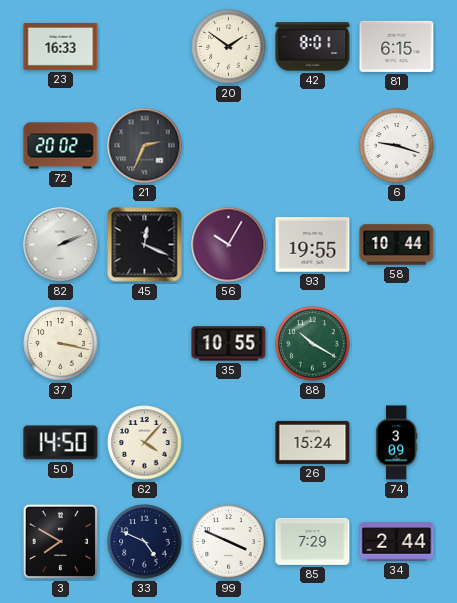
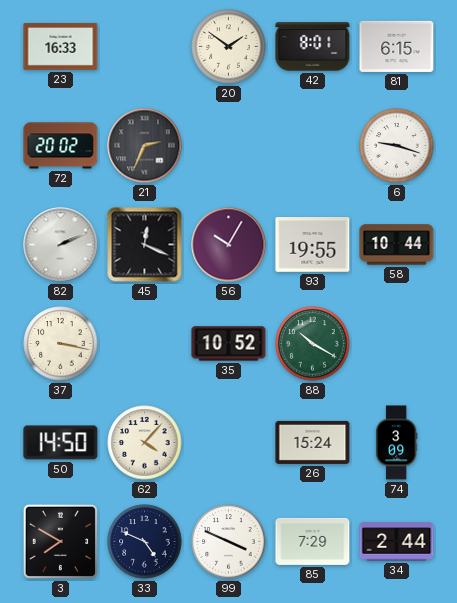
35: 10:55 -> 10:52
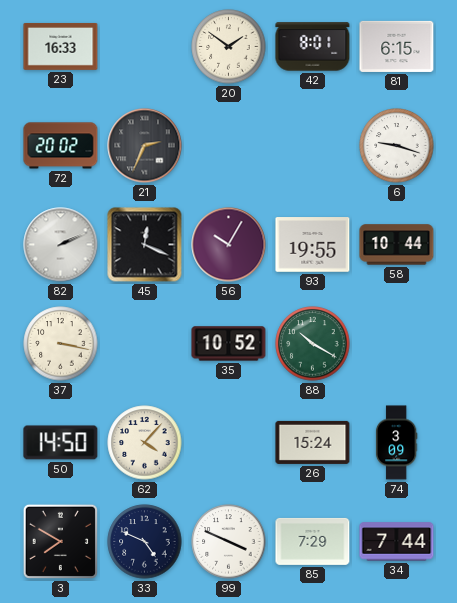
34: 2:44 -> 7:44
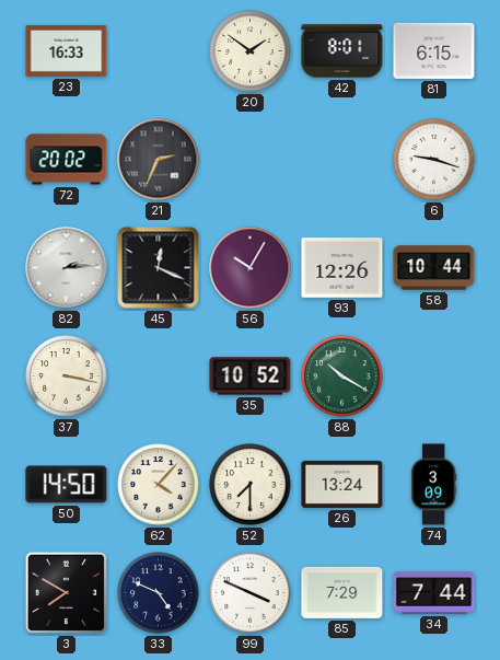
82: 2:11 -> 2:14
93: 19:55 -> 12:26
52: none -> 7:30
26: 15:24 -> 13:24
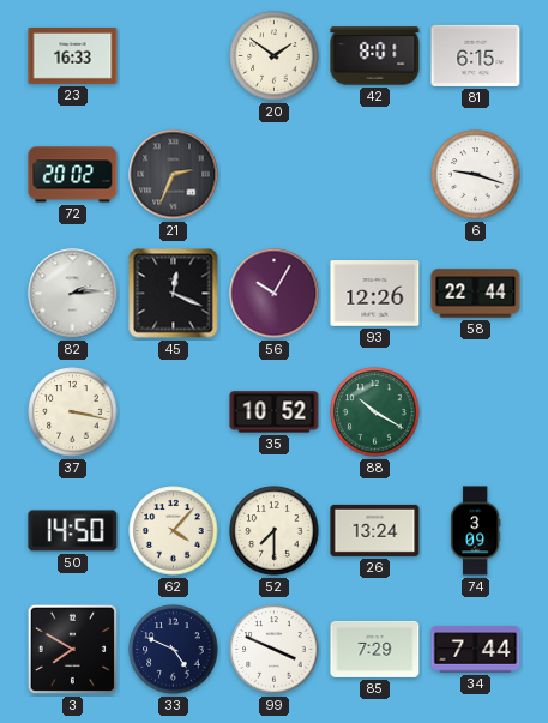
58: 10:44 -> 22:44
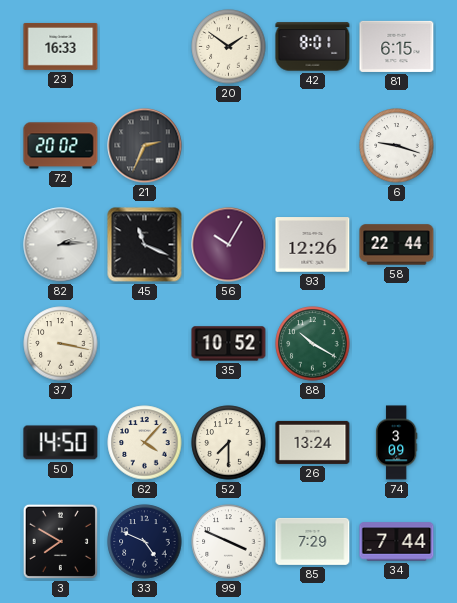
45: 12:19 -> 11:19
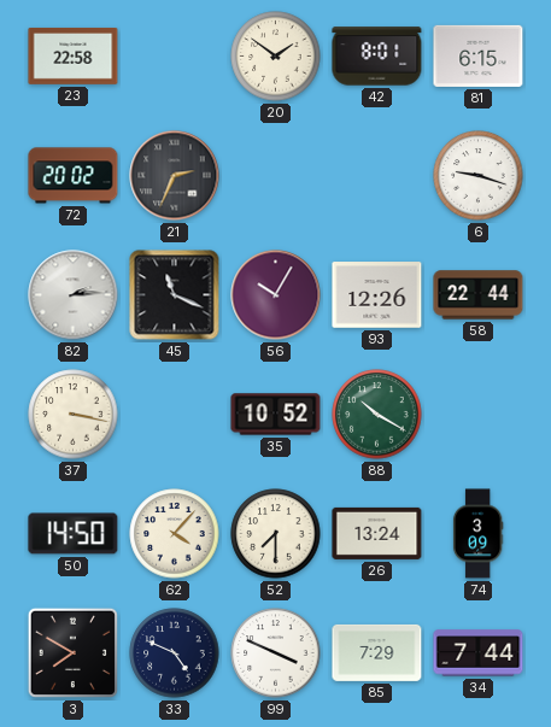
23: 16:33 -> 22:58
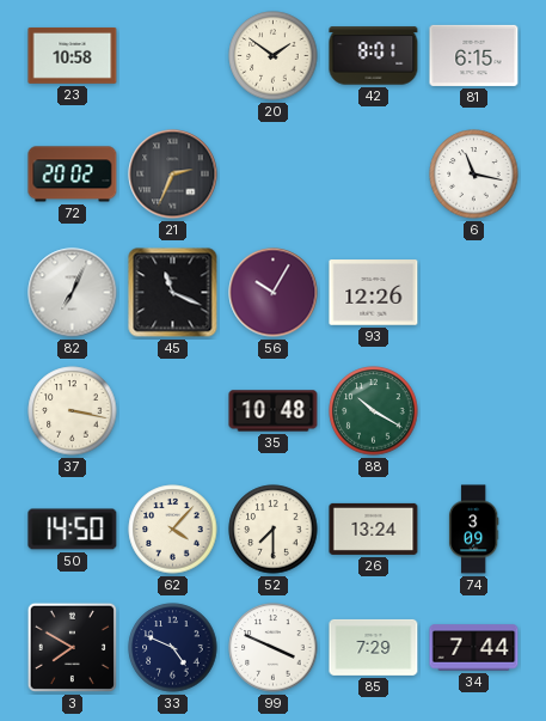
23: 22:58 -> 10:58
6: 9:18 -> 11:17
82: 2:14 -> 7:04
58: 22:44 -> none
35: 10:52 -> 10:48
